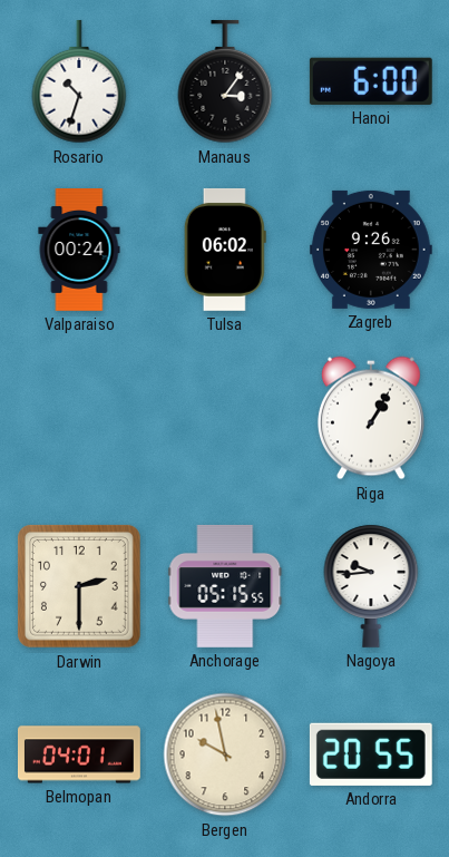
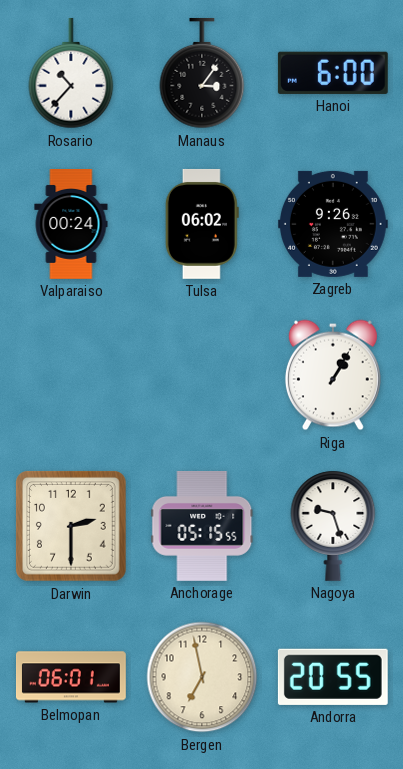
Rosario: 10:33 -> 10:37
Nagoya: 9:44 -> 9:27
Belmopan: 04:01 -> 06:01
Bergen: 9:58 -> 6:58
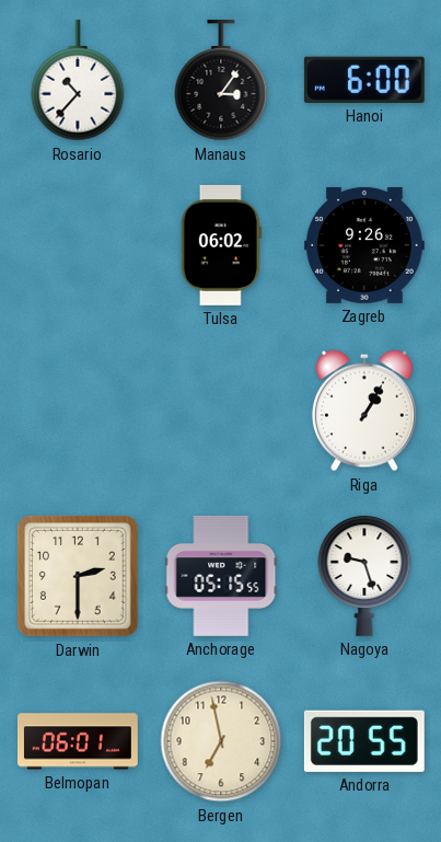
Valparaiso: 00:24 -> none
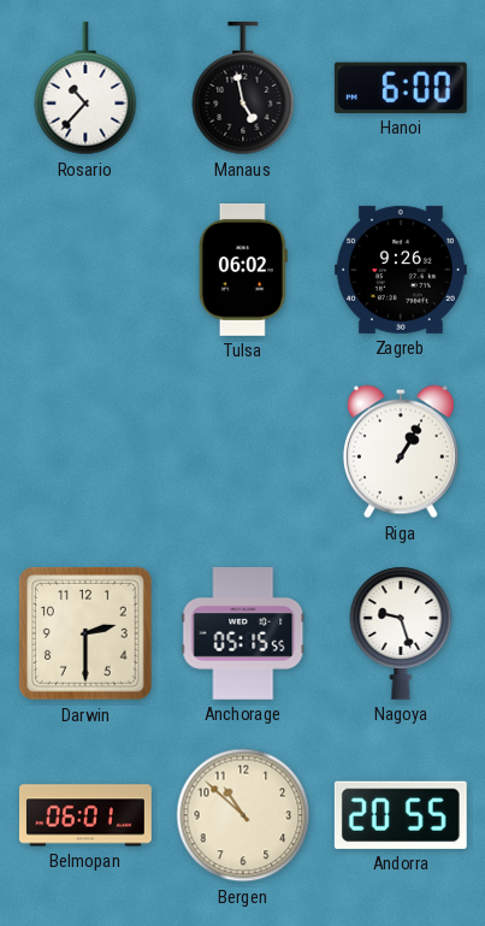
Manaus: 3:06 -> 4:58
Bergen: 6:58 -> 10:52
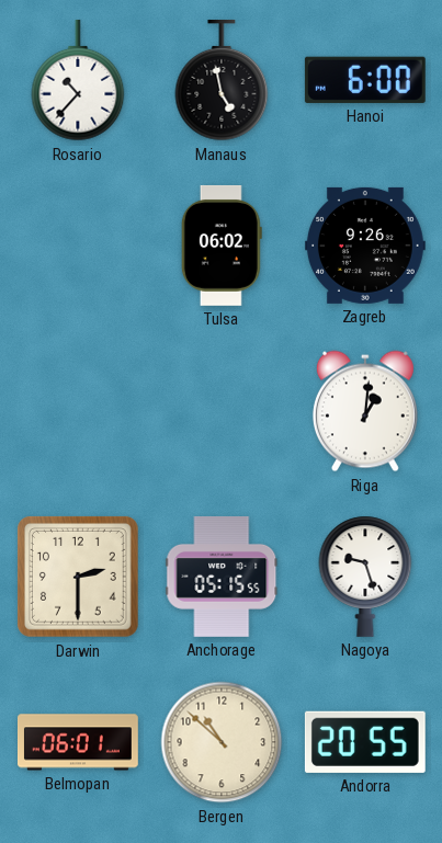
Riga: 1:05 -> 1:01
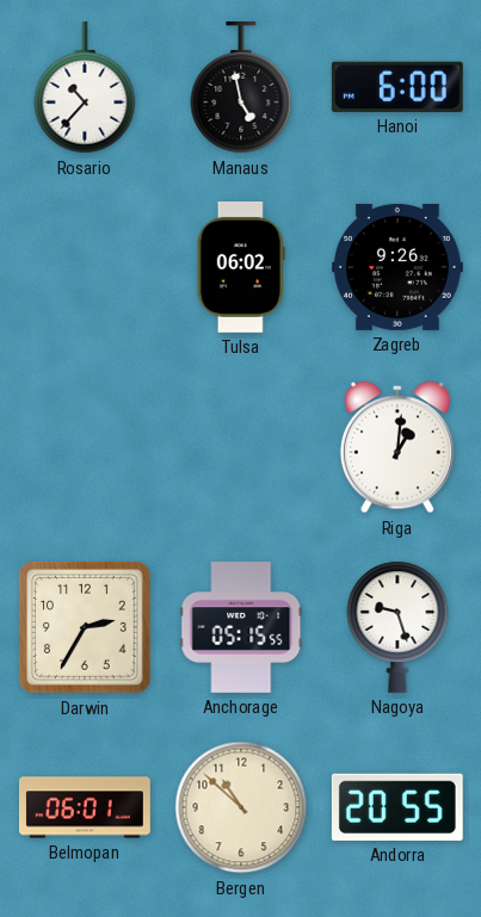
Darwin: 2:30 -> 2:35
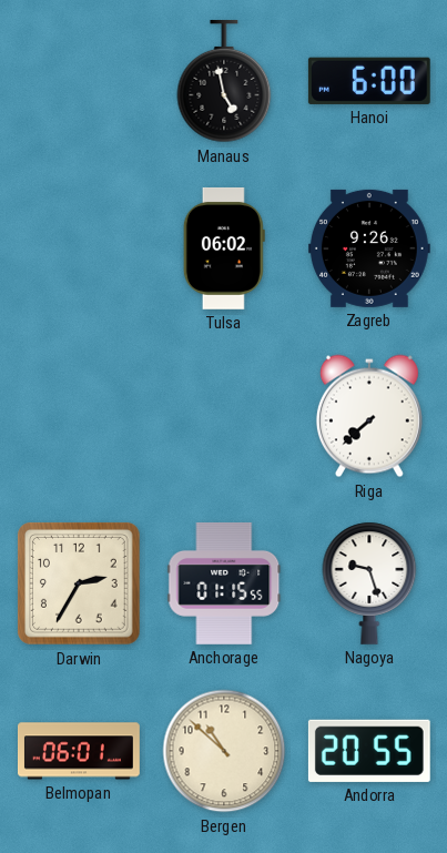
Rosario: 10:37 -> none
Riga: 1:01 -> 7:38
Anchorage: 05:15 -> 01:15
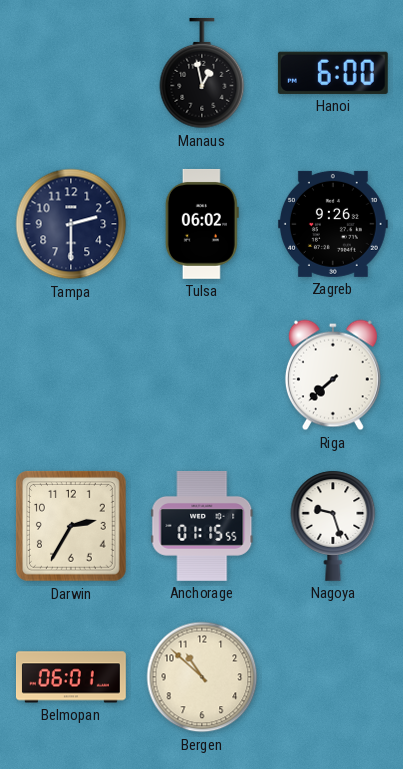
Manaus: 4:58 -> 12:58
Tampa: none -> 2:30
Andorra: 20:55 -> none
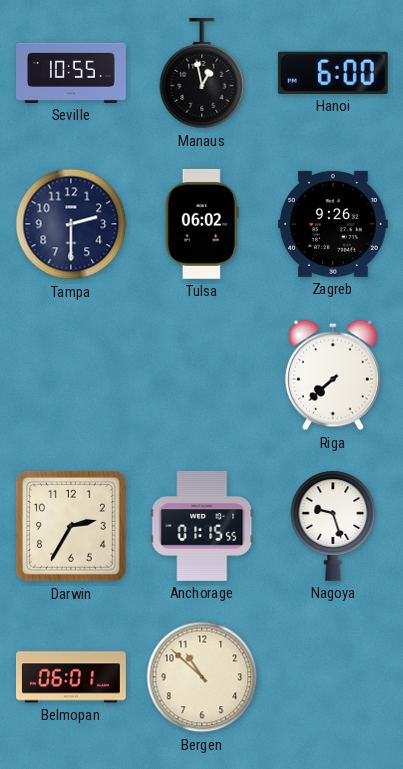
Seville: none -> 10:55
